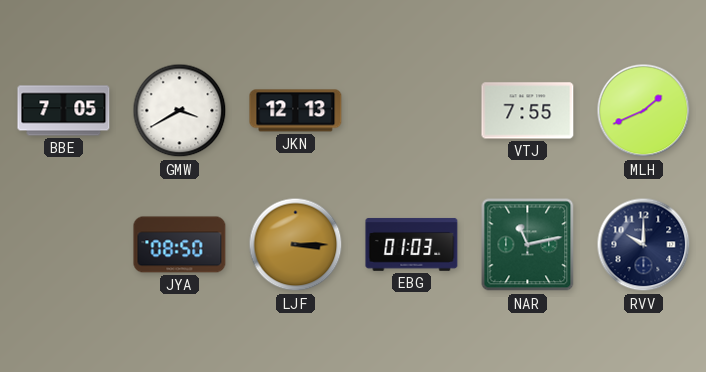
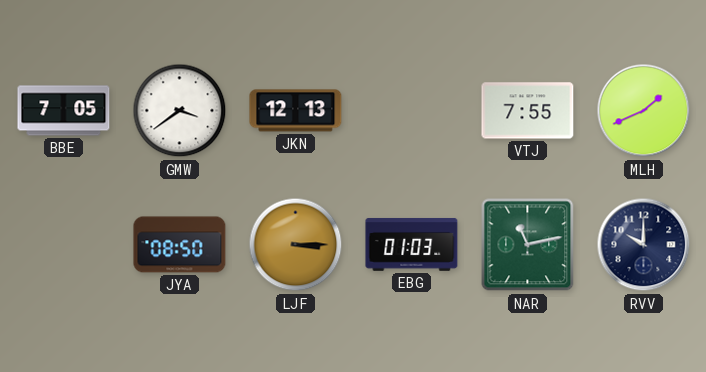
GMW: 3:40 -> 3:39
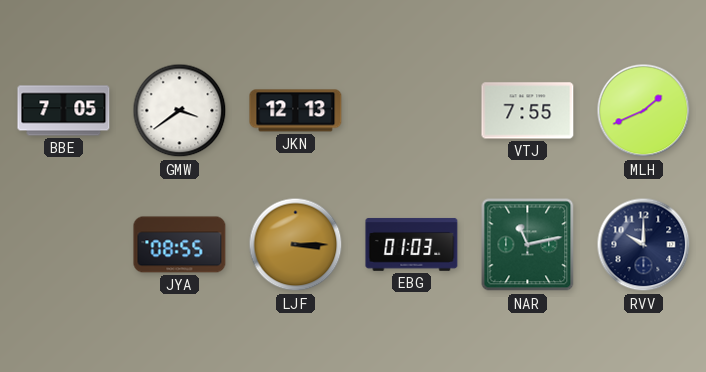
JYA: 08:50 -> 08:55
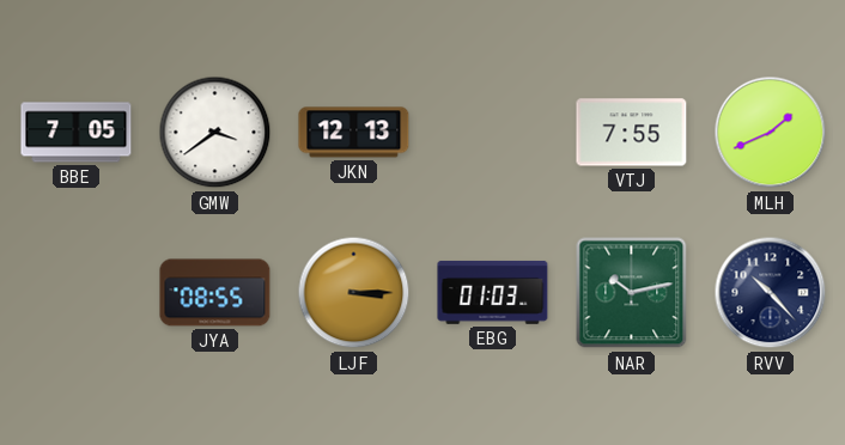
NAR: 11:13 -> 10:13
RVV: 10:00 -> 10:23
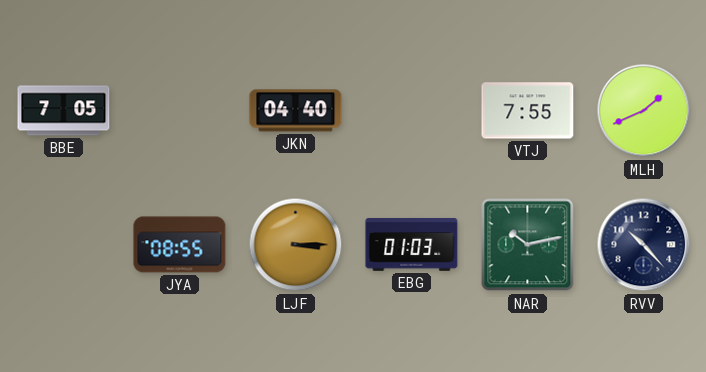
GMW: 3:39 -> none
JKN: 12:13 -> 04:40
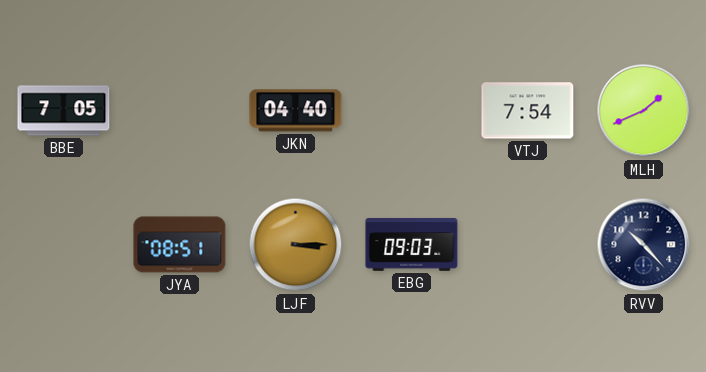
VTJ: 7:55 -> 7:54
JYA: 08:55 -> 08:51
EBG: 01:03 -> 09:03
NAR: 10:13 -> none
